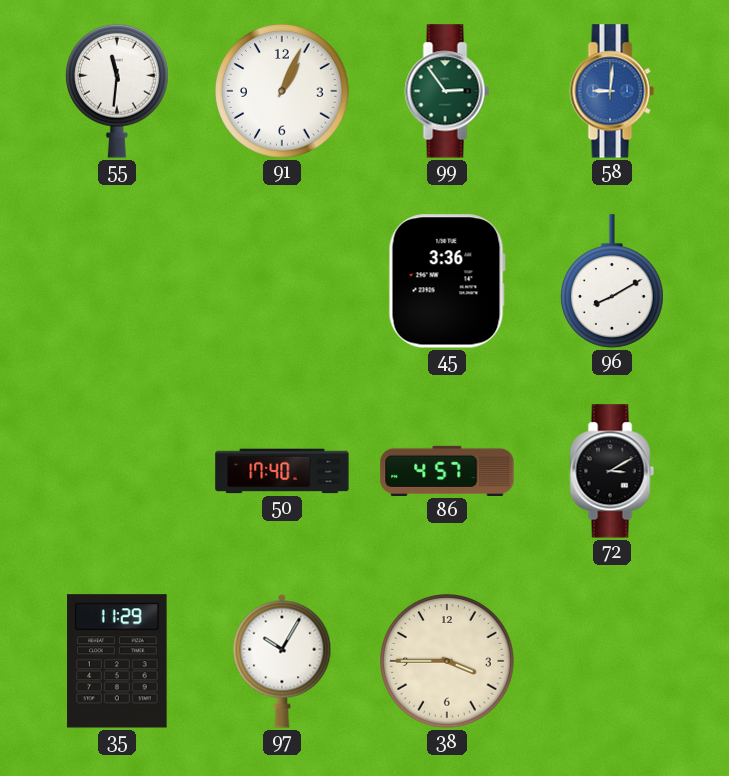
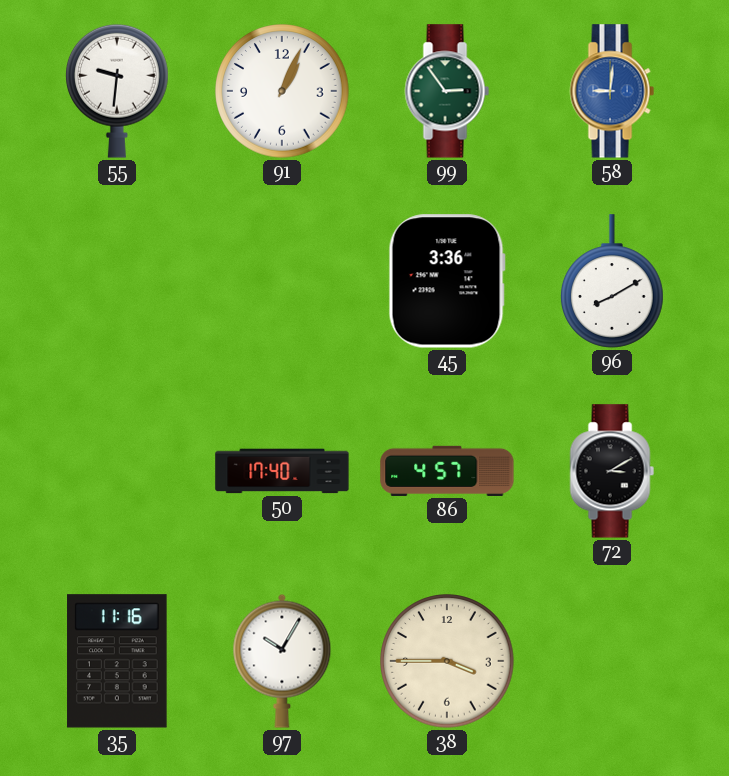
55: 11:31 -> 9:31
35: 11:29 -> 11:16
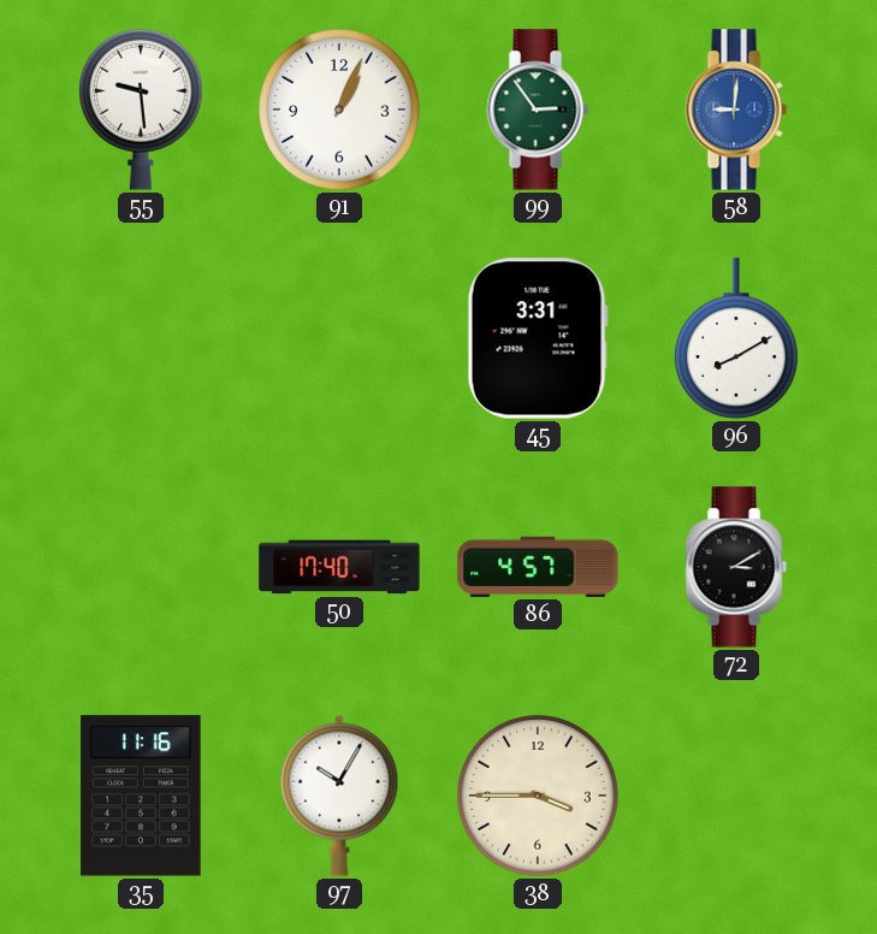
55: 9:31 -> 9:29
45: 3:36 -> 3:31
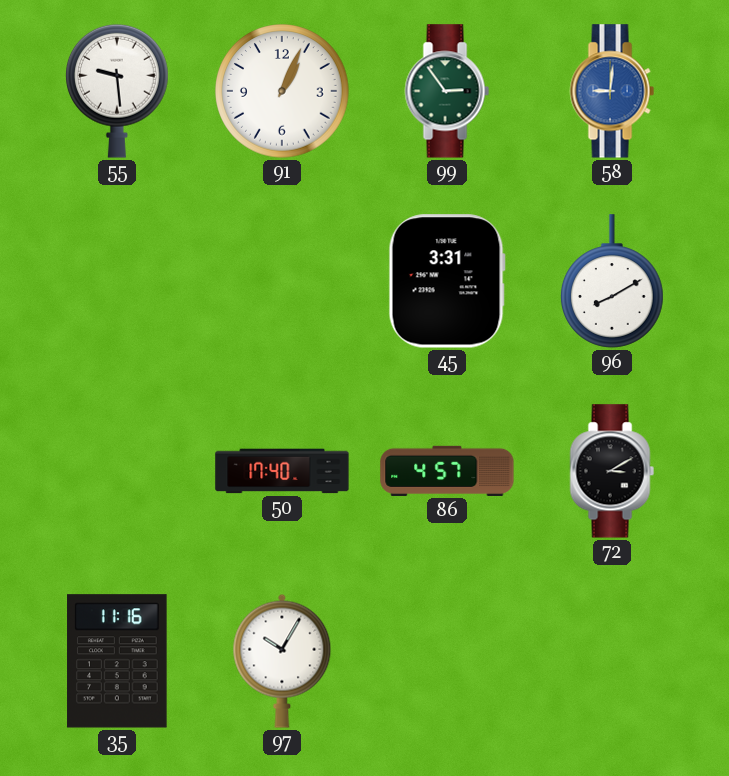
38: 3:45 -> none
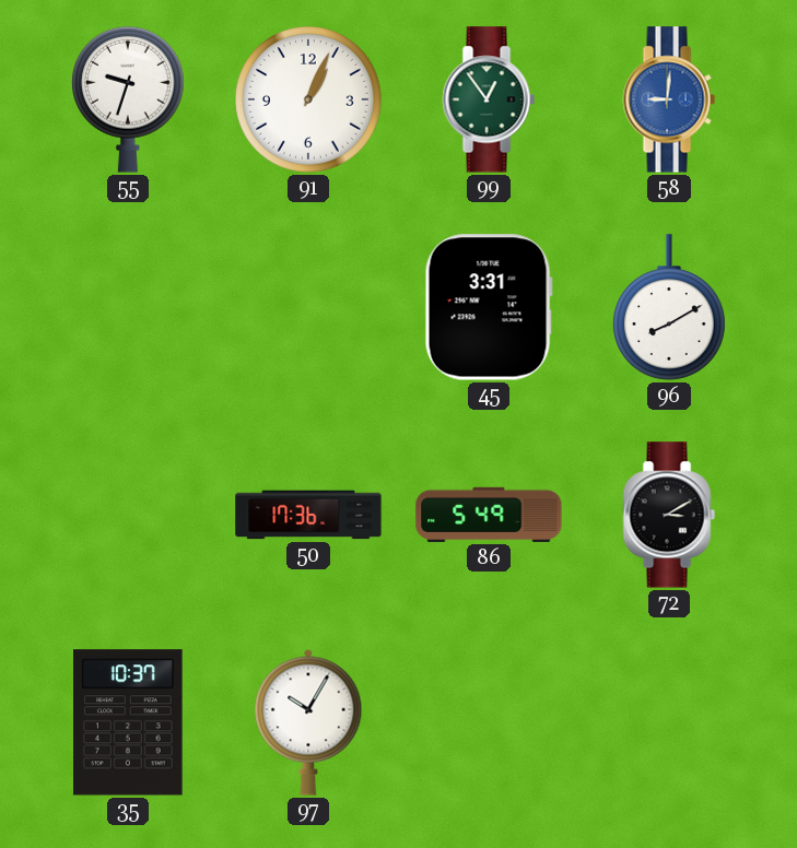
55: 9:29 -> 9:33
99: 2:54 -> 12:54
50: 17:40 -> 17:36
86: 4:57 -> 5:49
35: 11:16 -> 10:37
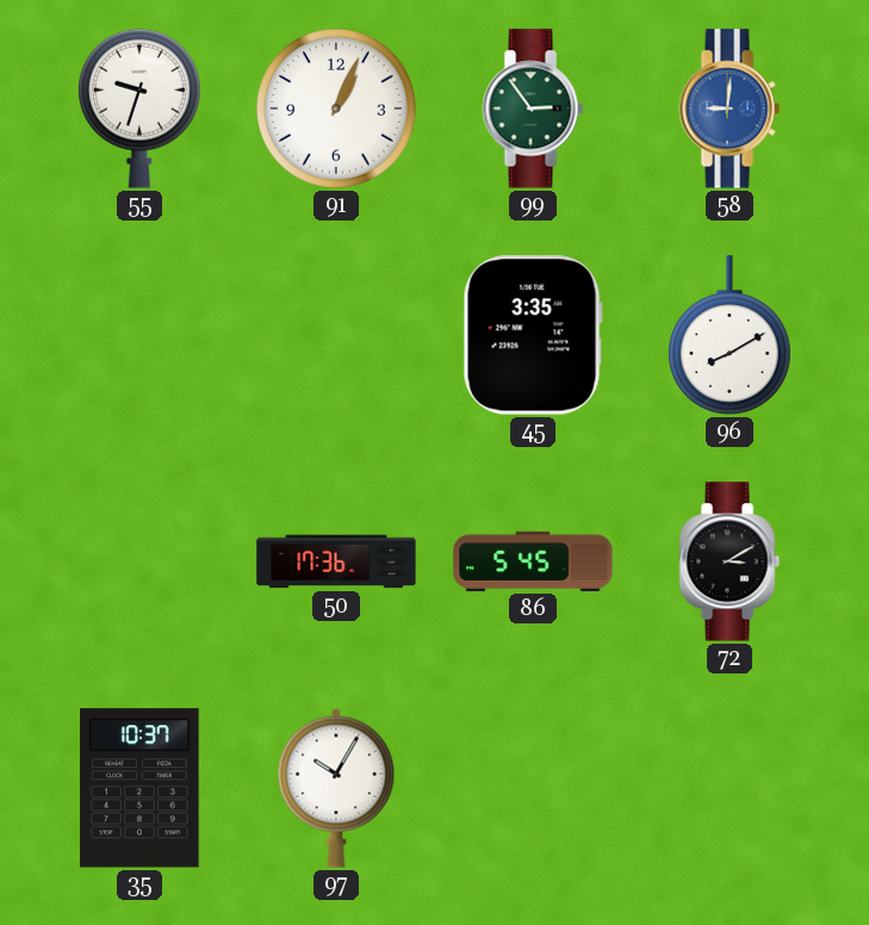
99: 12:54 -> 2:54
45: 3:31 -> 3:35
86: 5:49 -> 5:45
